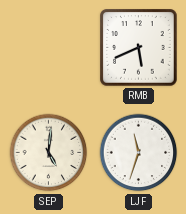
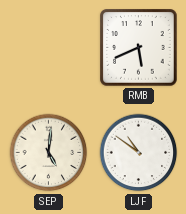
LJF: 11:33 -> 10:51
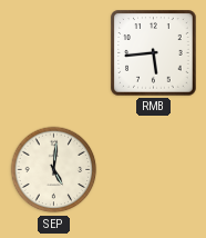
RMB: 5:41 -> 5:44
LJF: 10:51 -> none
